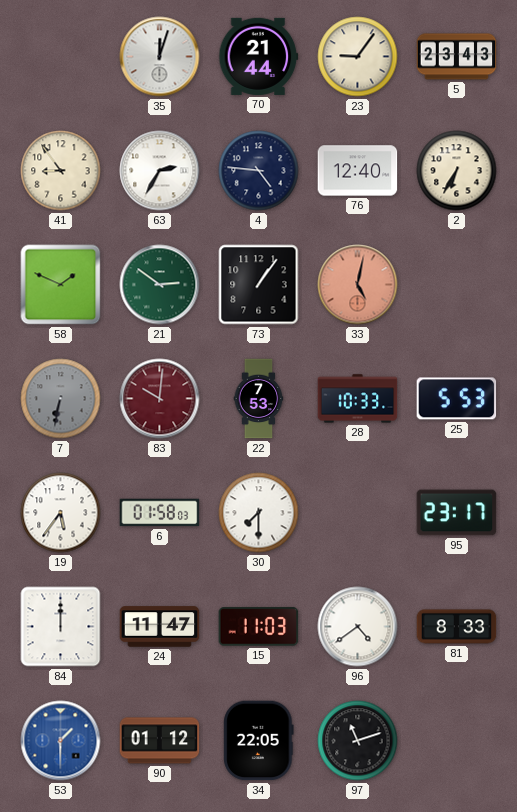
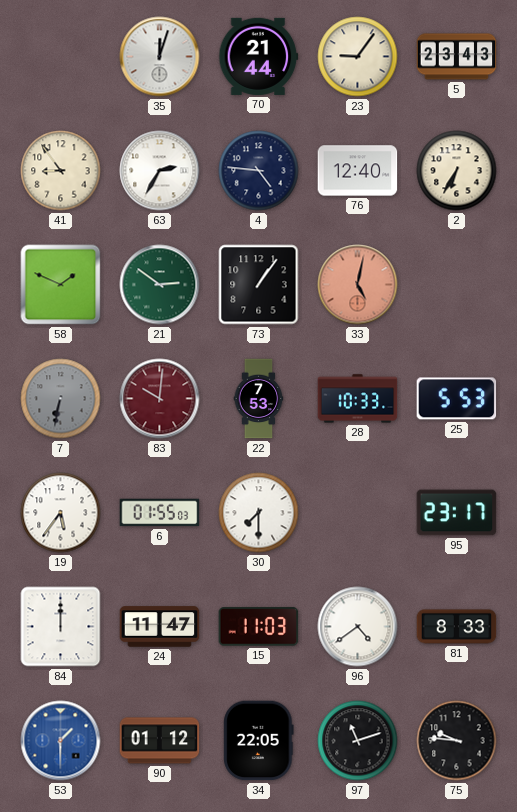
6: 01:58 -> 01:55
75: none -> 9:46
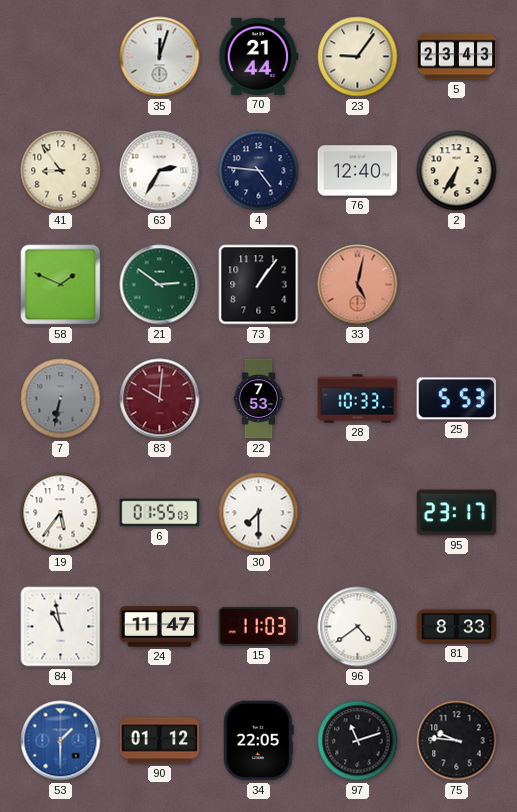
84: 12:00 -> 10:58
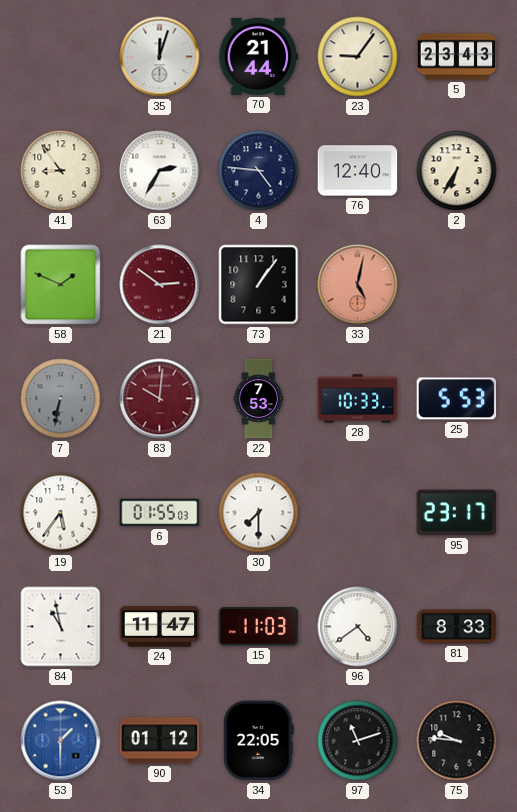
21 dial: green -> burgundy
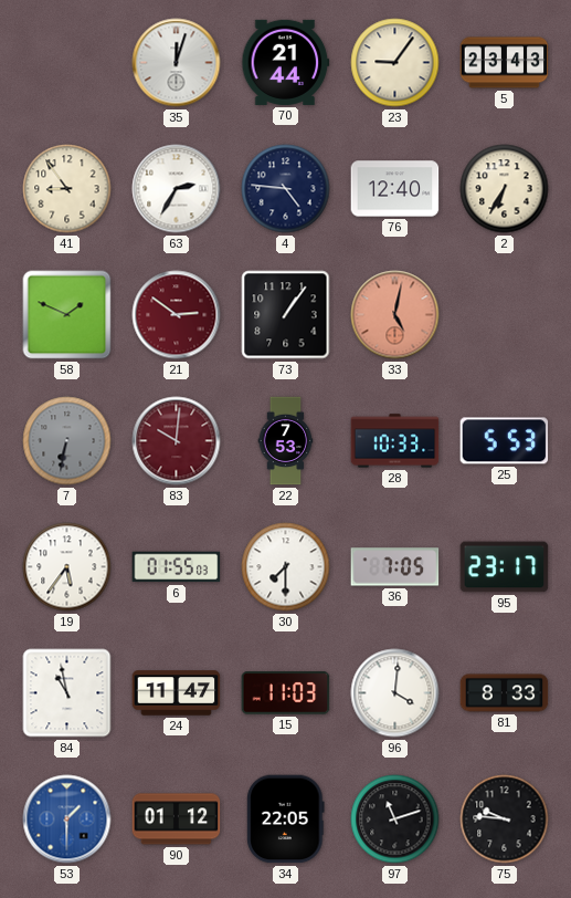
36: none -> 7:05
96: 4:39 -> 4:01
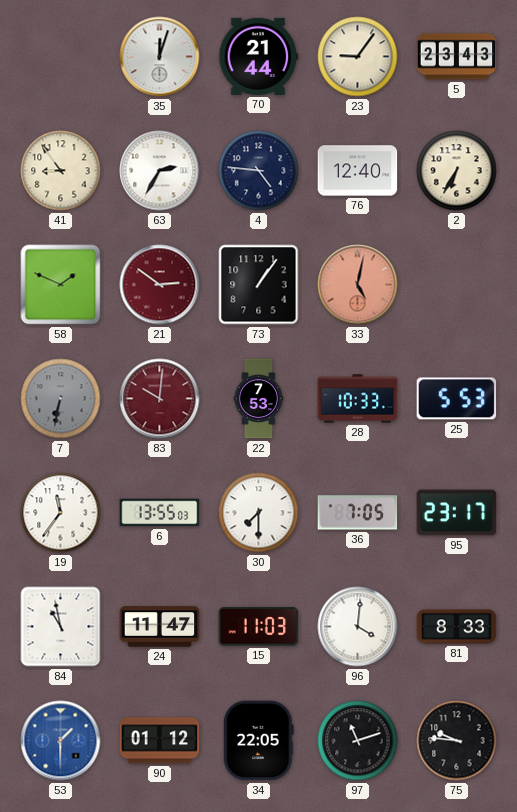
19: 5:36 -> 11:36
6: 01:55 -> 13:55
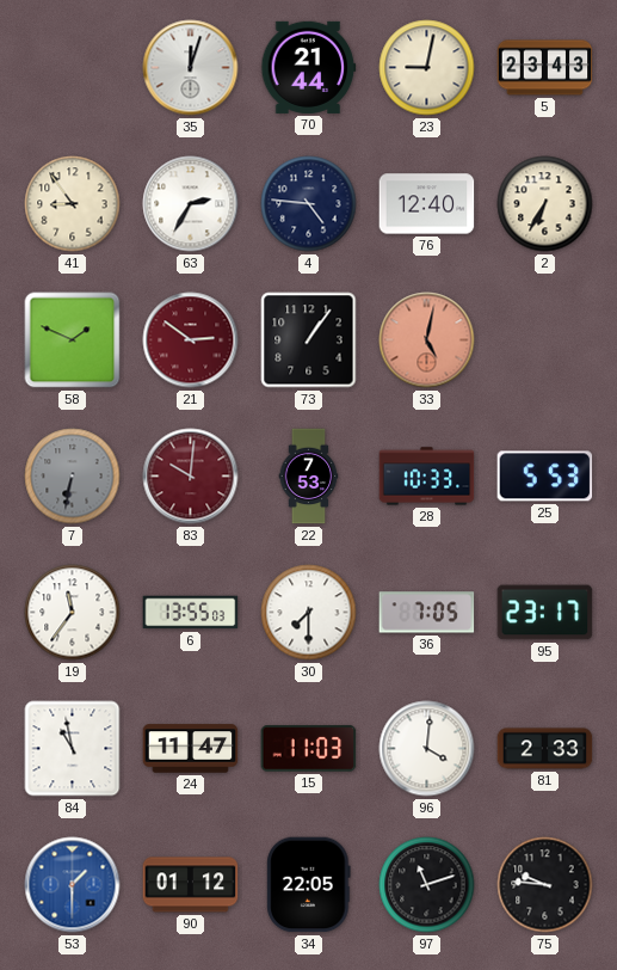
23: 9:06 -> 9:02
81: 8:33 -> 2:33
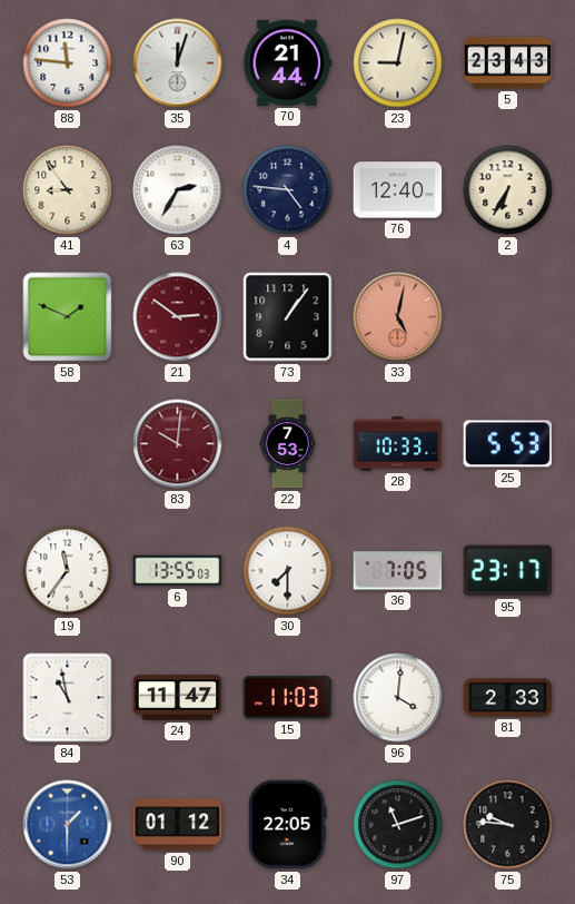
88: none -> 11:46
7: 6:32 -> none
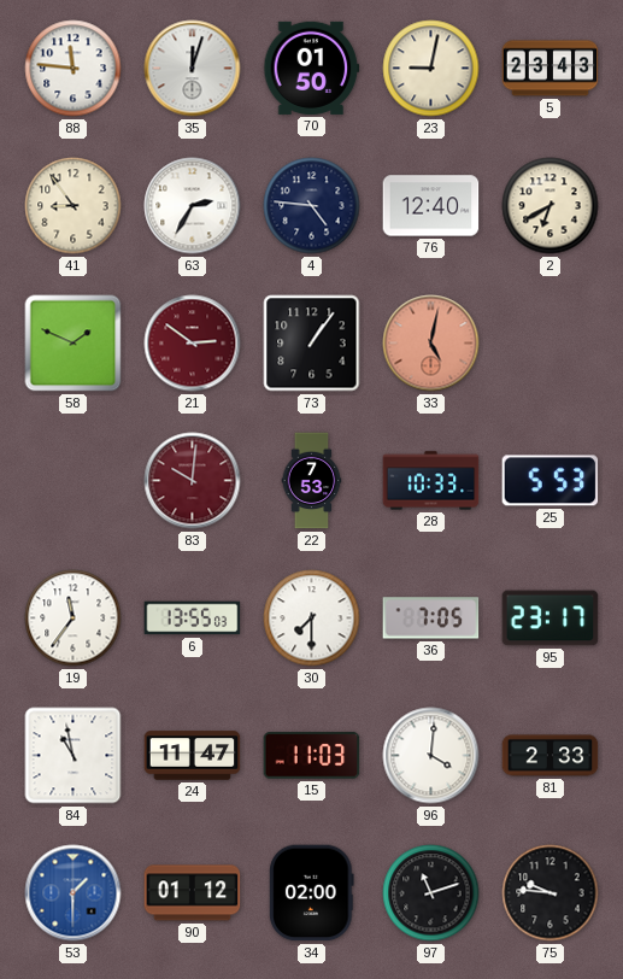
70: 21:44 -> 01:50
2: 6:35 -> 6:40
34: 22:05 -> 02:00
